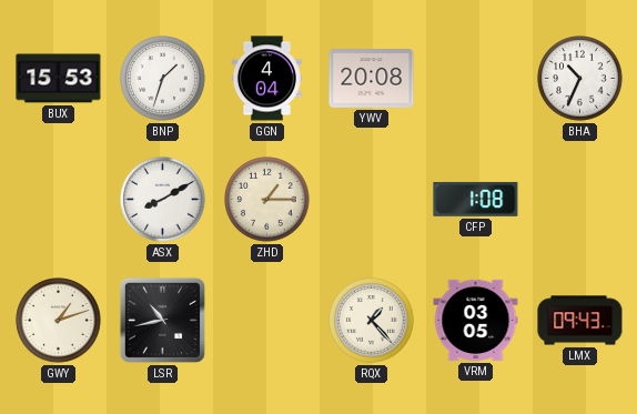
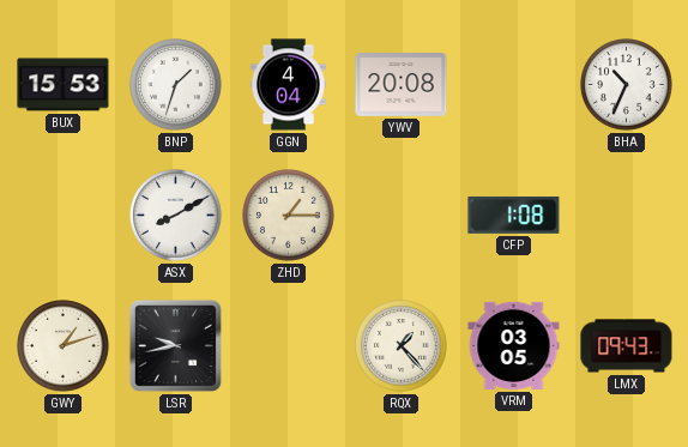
LSR: 10:43 -> 9:43
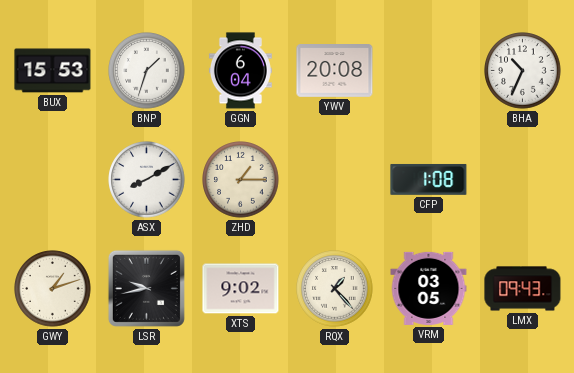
GGN: 4:04 -> 6:04
XTS: none -> 9:02
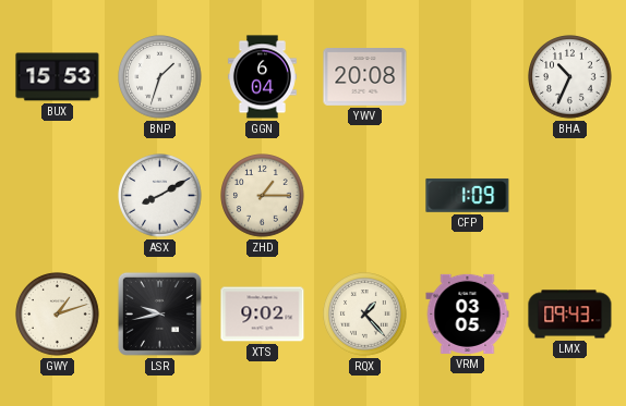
CFP: 1:08 -> 1:09
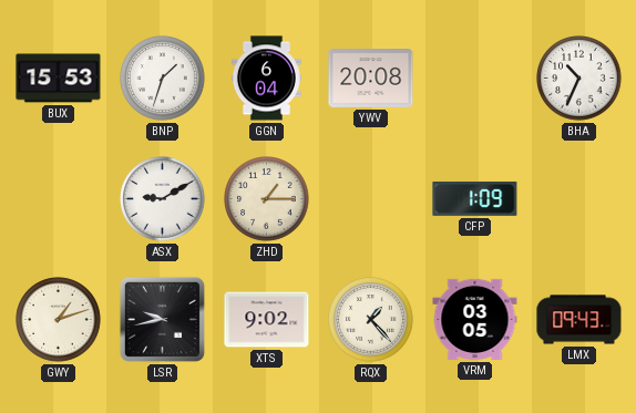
ASX: 8:10 -> 9:10
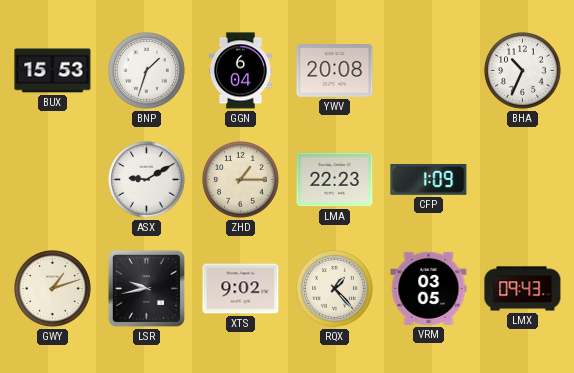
LMA: none -> 22:23
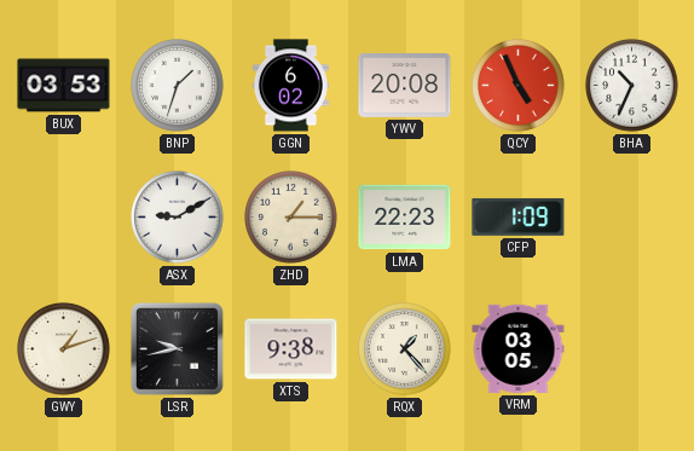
BUX: 15:53 -> 03:53
GGN: 6:04 -> 6:02
QCY: none -> 4:56
XTS: 9:02 -> 9:38
LMX: 09:43 -> none
